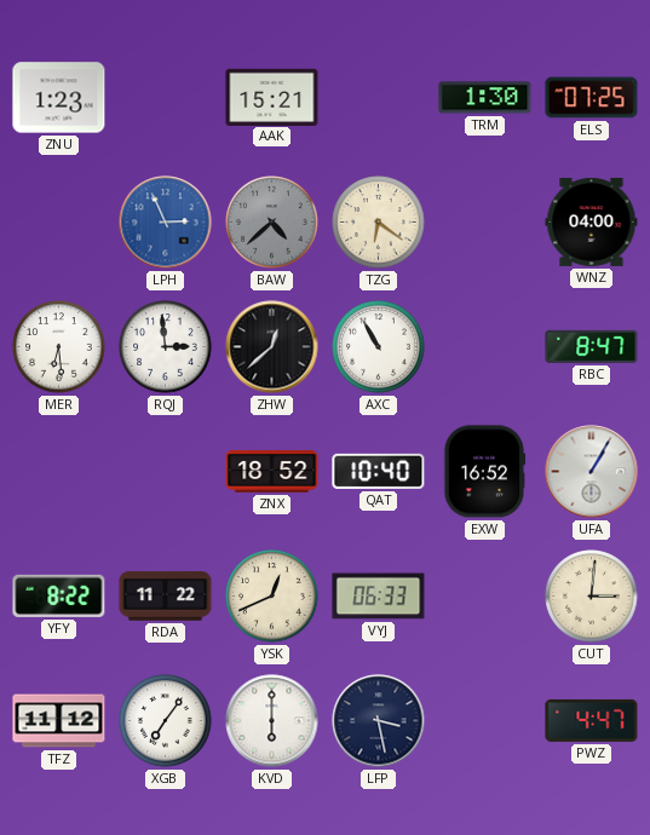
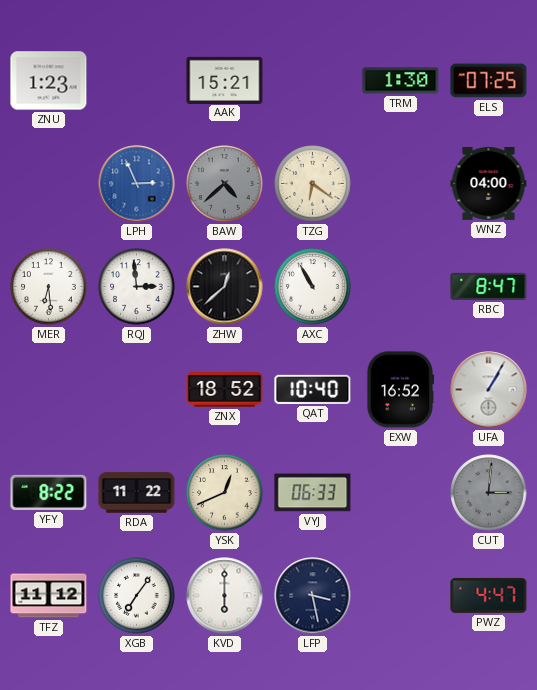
CUT dial: cream -> grey
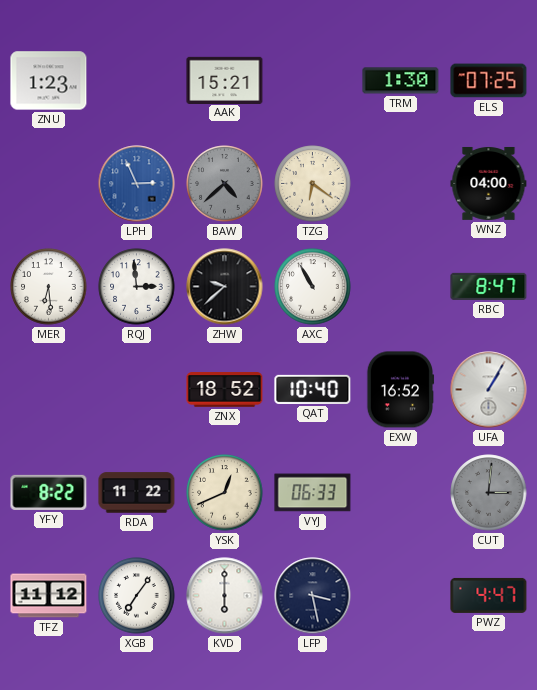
ZHW: 12:38 -> 9:38
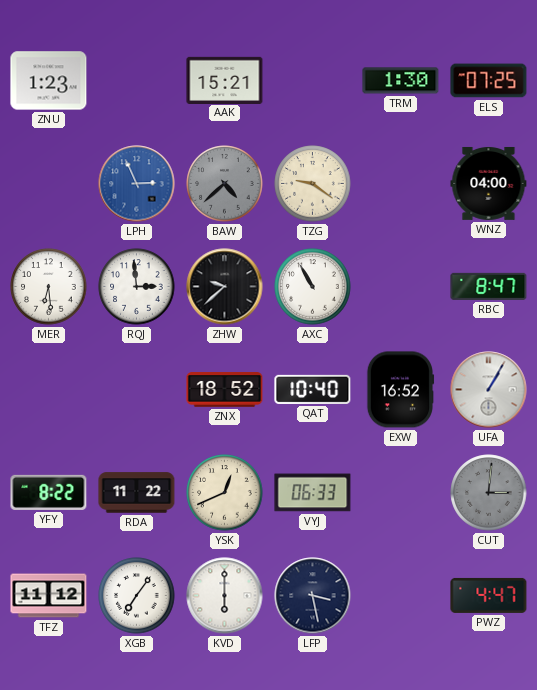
TZG: 6:21 -> 9:21
